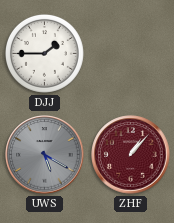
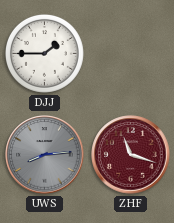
UWS: 5:20 -> 8:14
ZHF: 1:07 -> 11:18
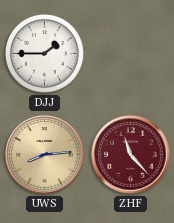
UWS dial: grey -> champagne
ZHF: 11:18 -> 11:23
